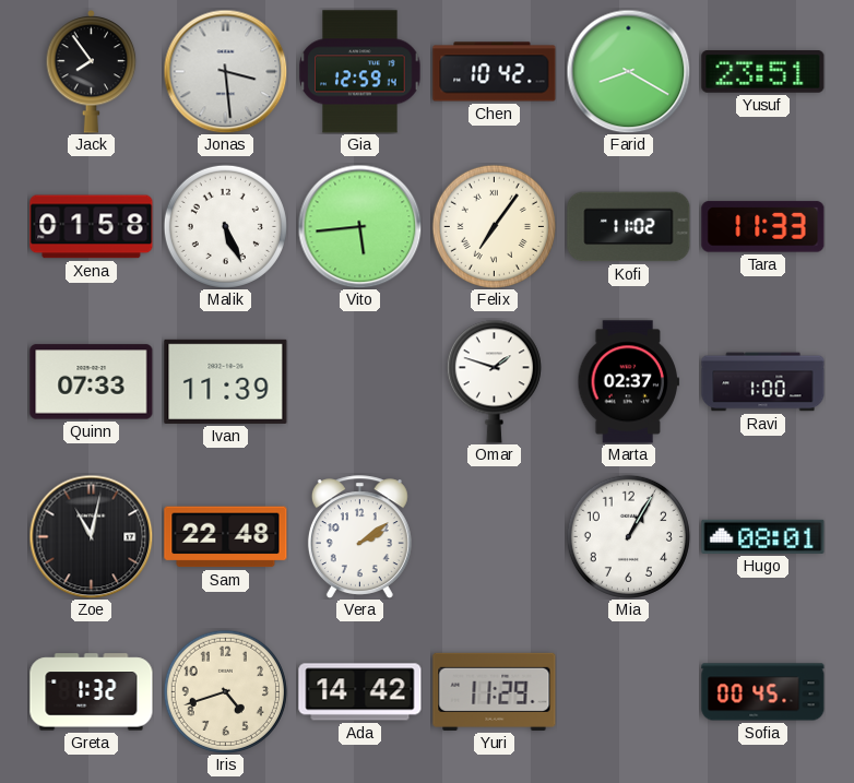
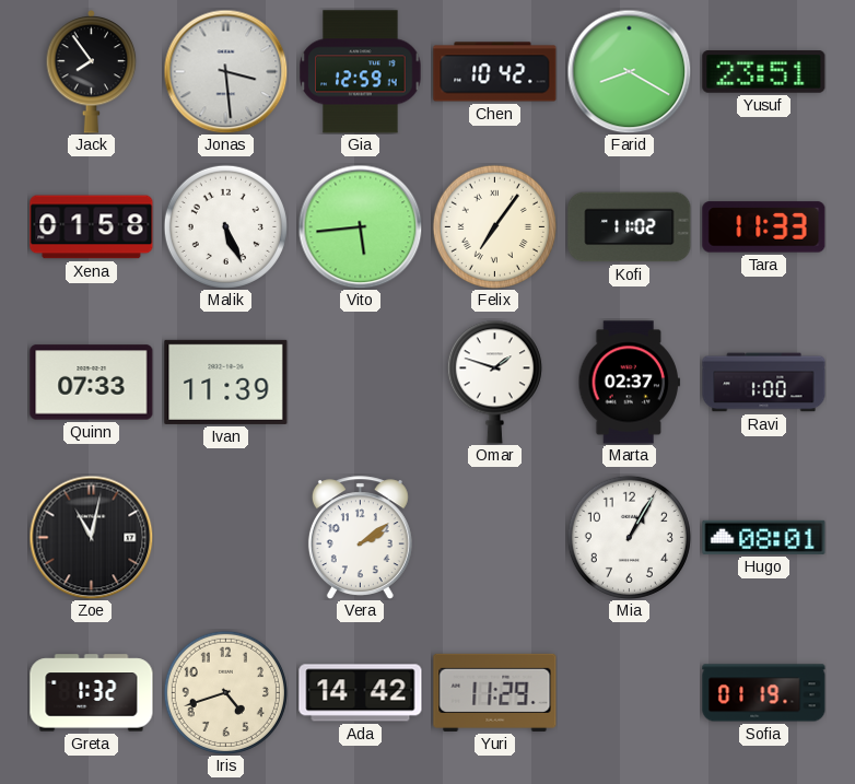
Sam: 22:48 -> none
Sofia: 00:45 -> 01:19
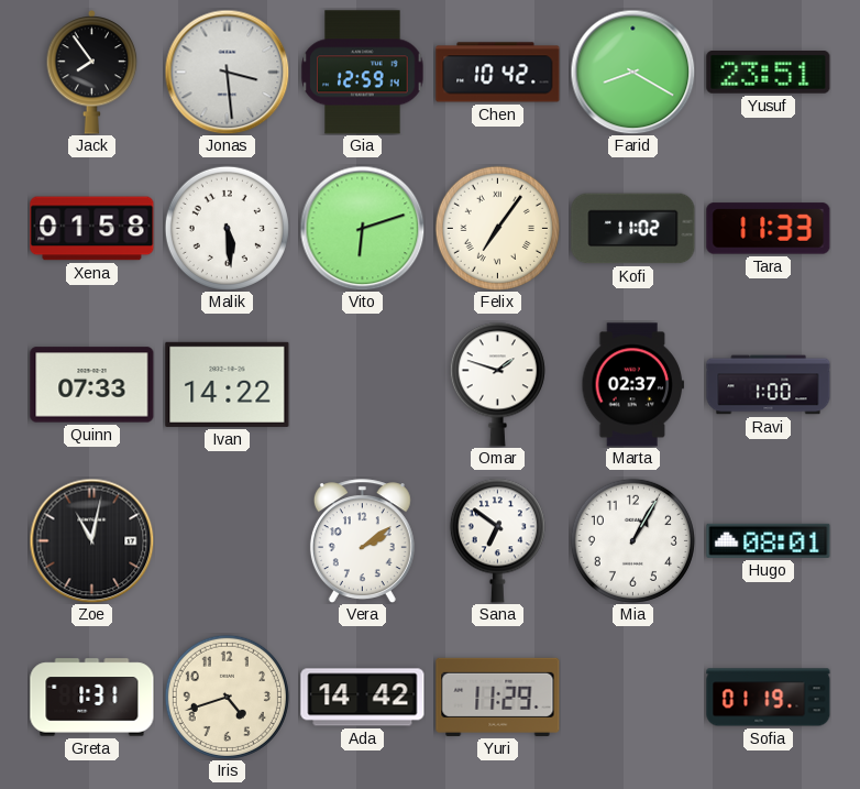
Malik: 5:26 -> 5:29
Vito: 5:44 -> 6:12
Ivan: 11:39 -> 14:22
Sana: none -> 6:51
Greta: 1:32 -> 1:31
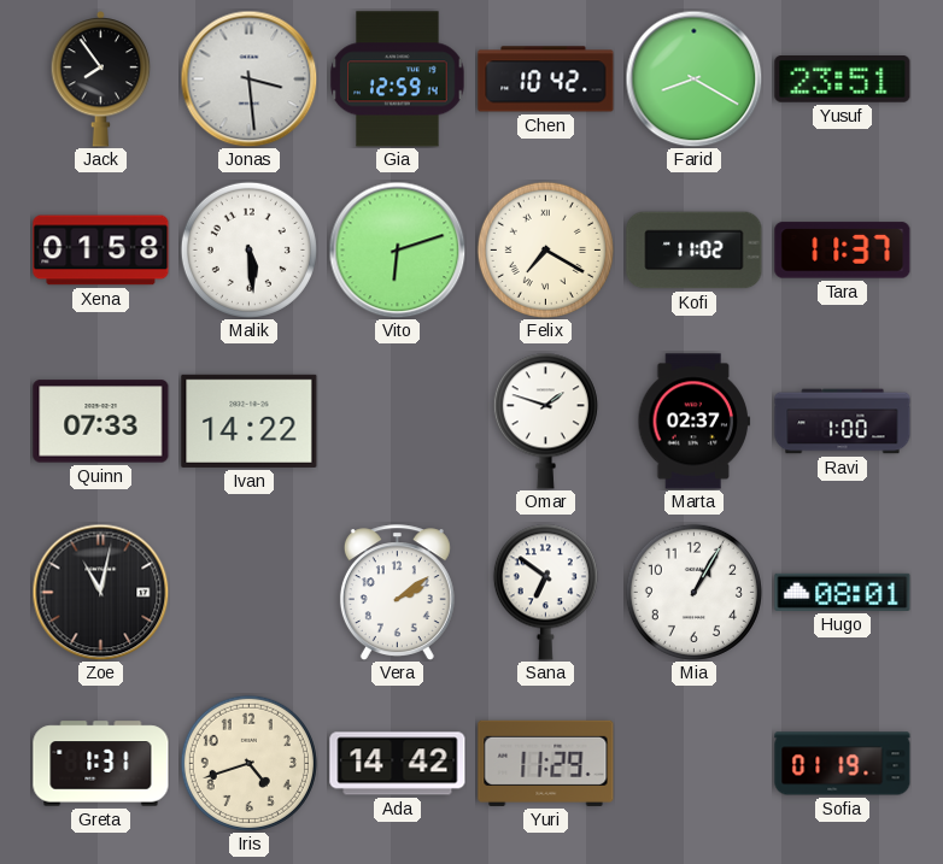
Felix: 7:06 -> 7:20
Tara: 11:33 -> 11:37
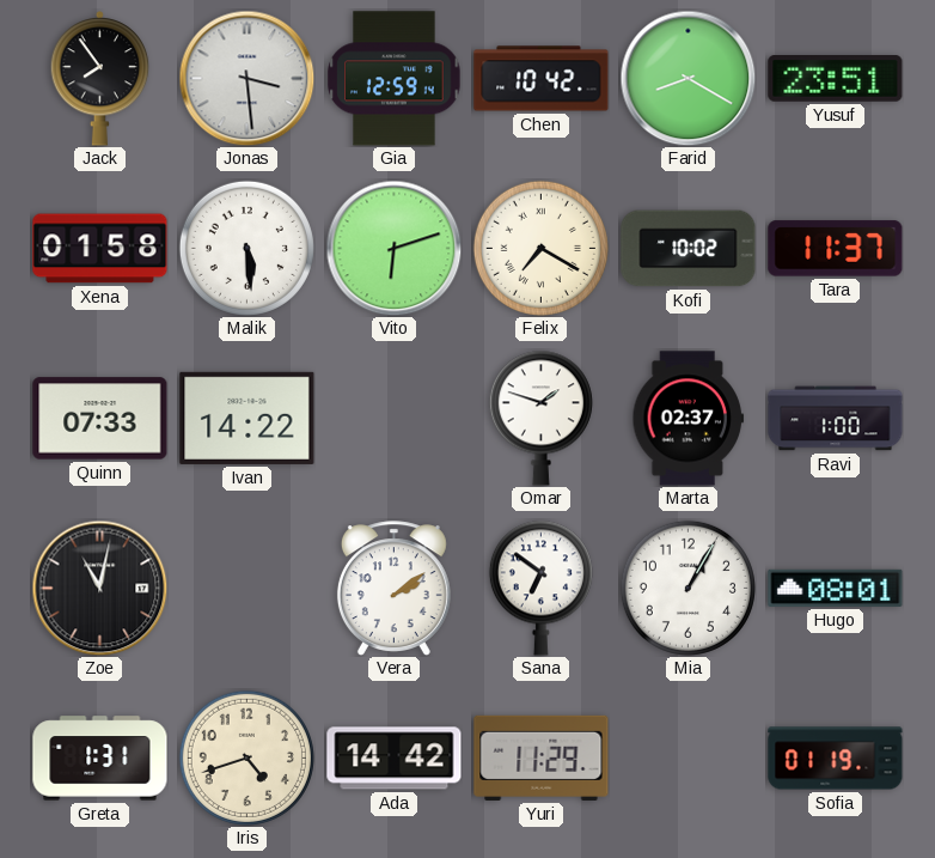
Kofi: 11:02 -> 10:02
